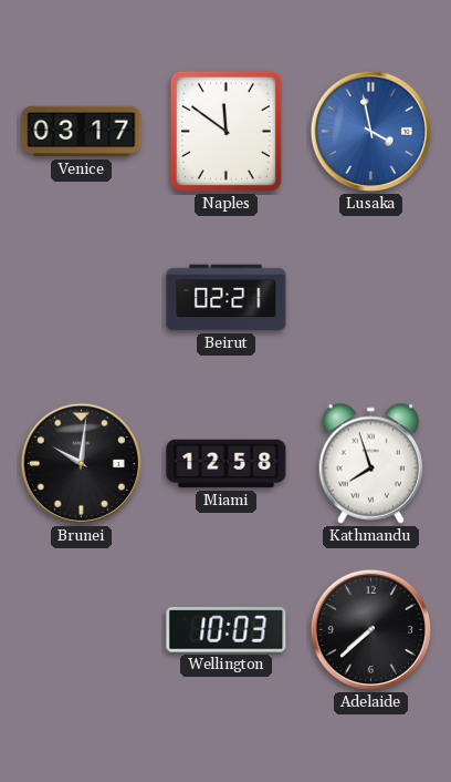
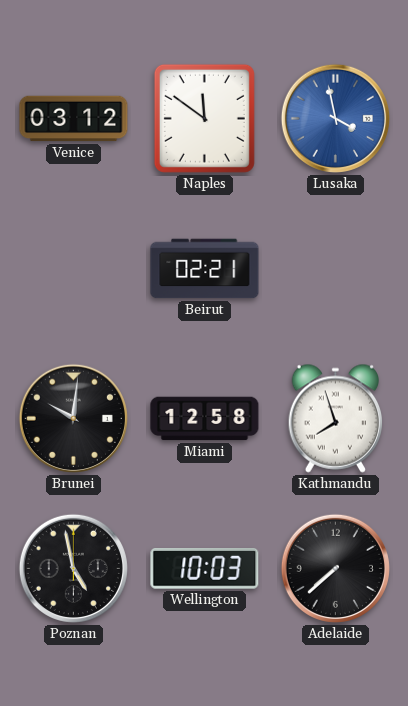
Venice: 03:17 -> 03:12
Poznan: none -> 4:58
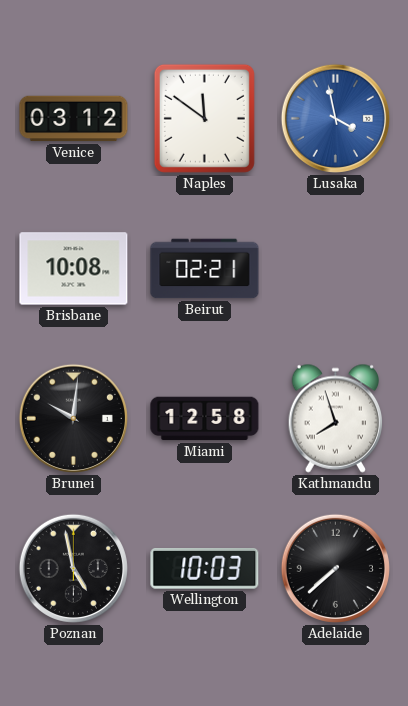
Brisbane: none -> 10:08
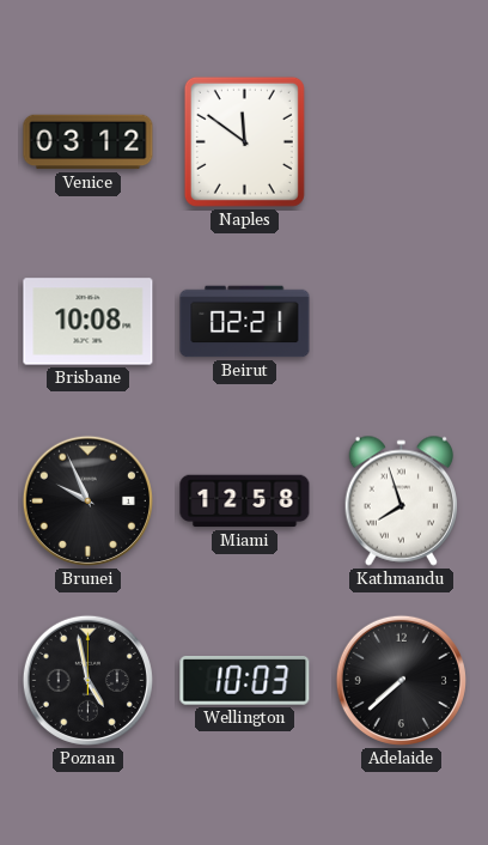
Lusaka: 3:58 -> none
Brunei: 10:01 -> 9:56
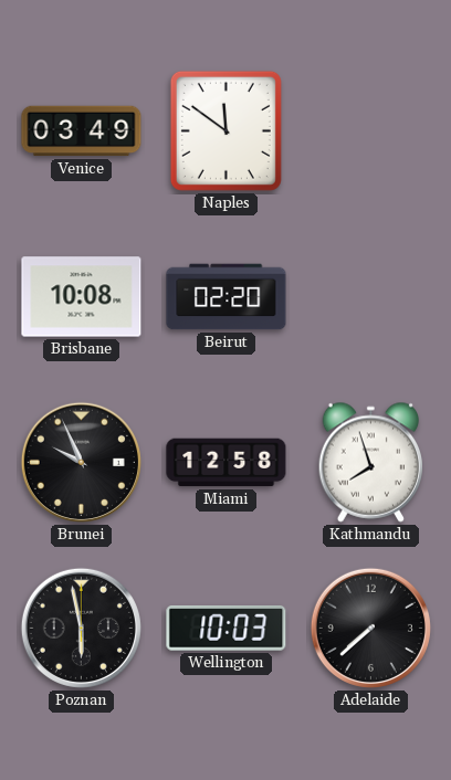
Venice: 03:12 -> 03:49
Beirut: 02:21 -> 02:20
Poznan: 4:58 -> 5:58
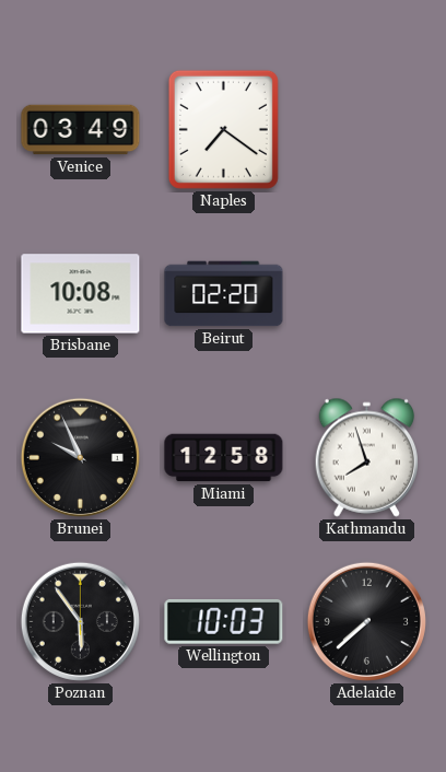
Naples: 11:51 -> 7:21
Poznan: 5:58 -> 5:54
